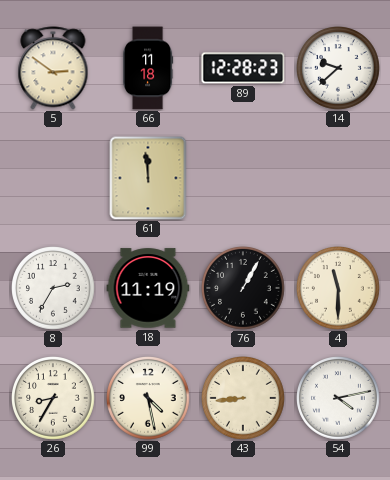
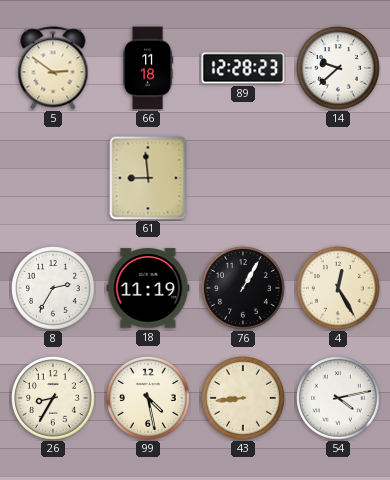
61: 11:59 -> 8:59
4: 11:30 -> 12:25
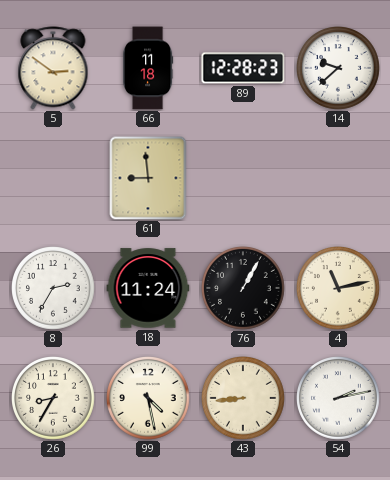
18: 11:19 -> 11:24
4: 12:25 -> 11:13
54: 4:13 -> 2:13
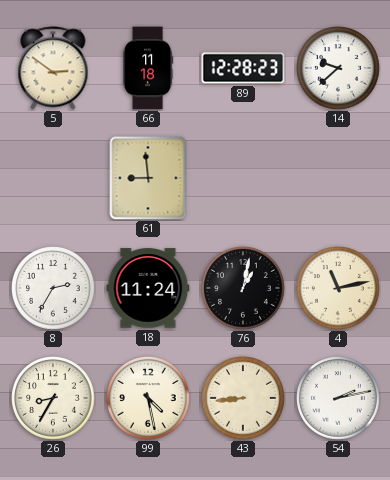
76: 1:05 -> 1:02
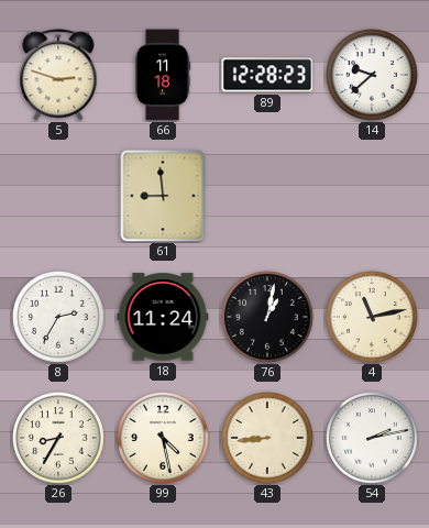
5: 2:51 -> 2:48
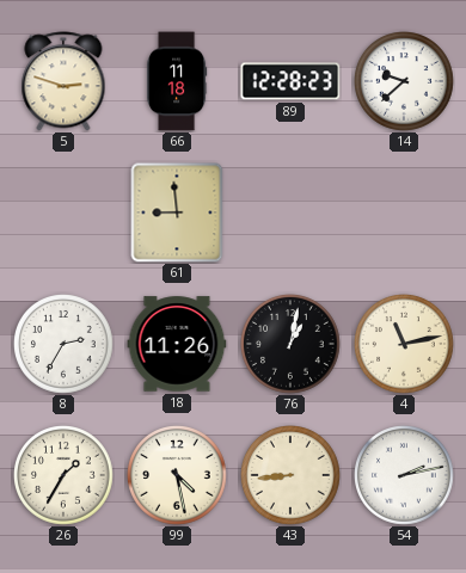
18: 11:24 -> 11:26
26: 8:35 -> 1:35
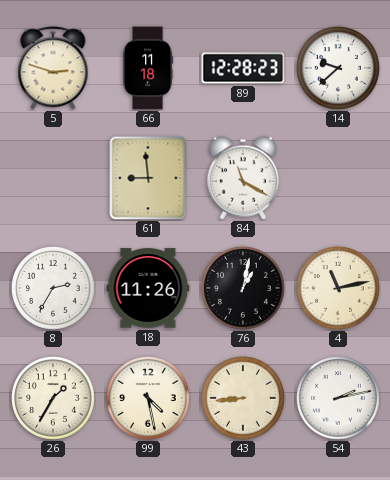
84: none -> 11:20
